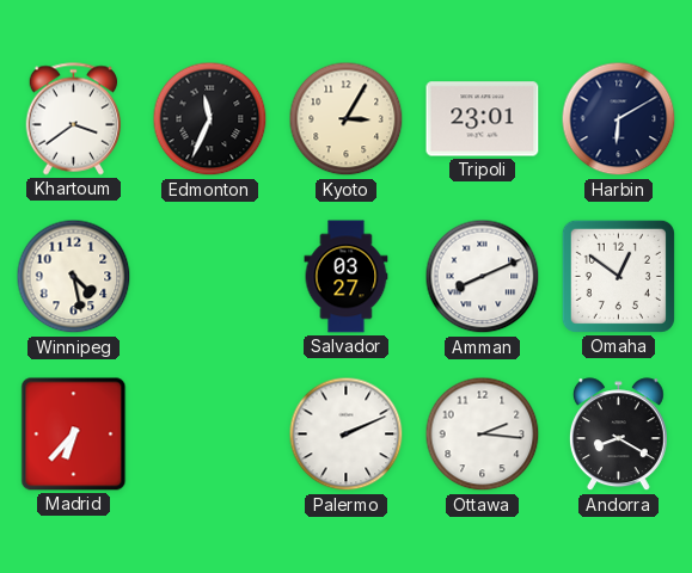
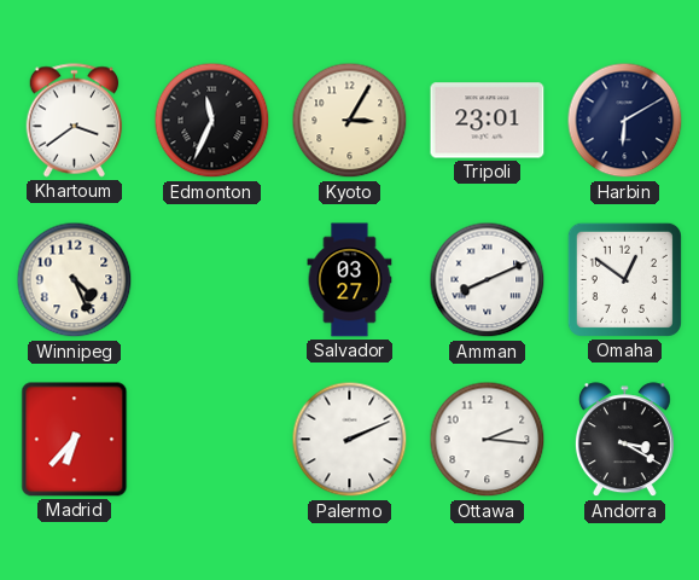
Winnipeg: 4:28 -> 4:26
Andorra: 8:20 -> 3:20
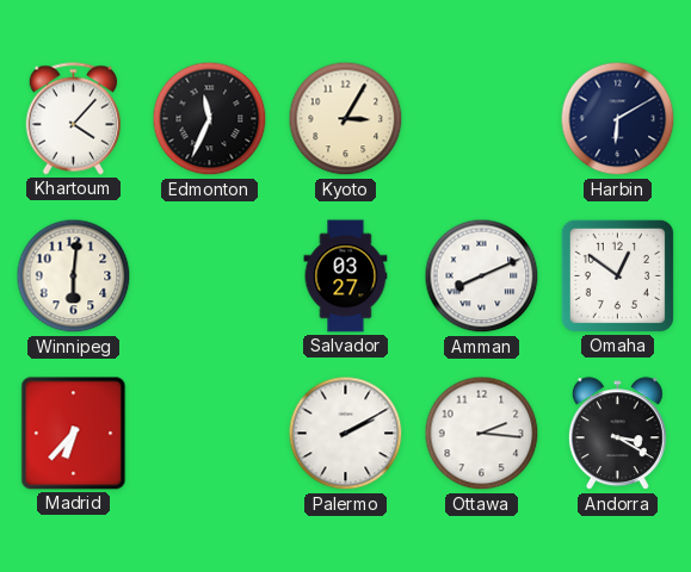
Khartoum: 3:39 -> 4:07
Tripoli: 23:01 -> none
Winnipeg: 4:26 -> 6:01
Palermo: 2:11 -> 2:10
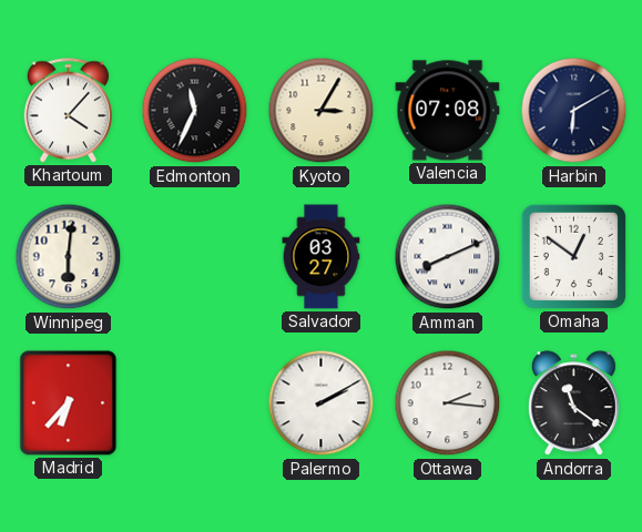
Valencia: none -> 07:08
Andorra: 3:20 -> 11:21
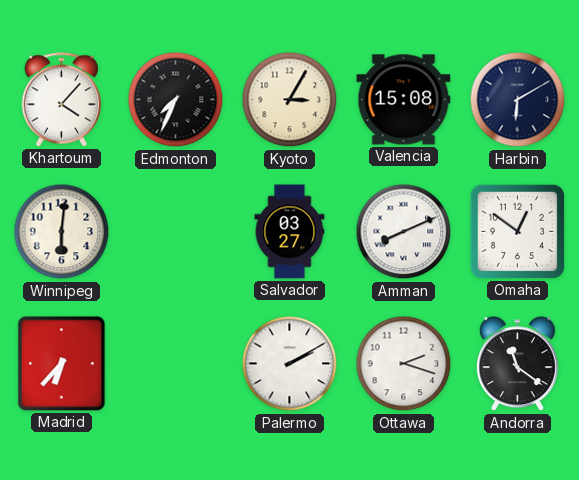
Edmonton: 11:34 -> 7:34
Valencia: 07:08 -> 15:08
Ottawa: 2:16 -> 2:18
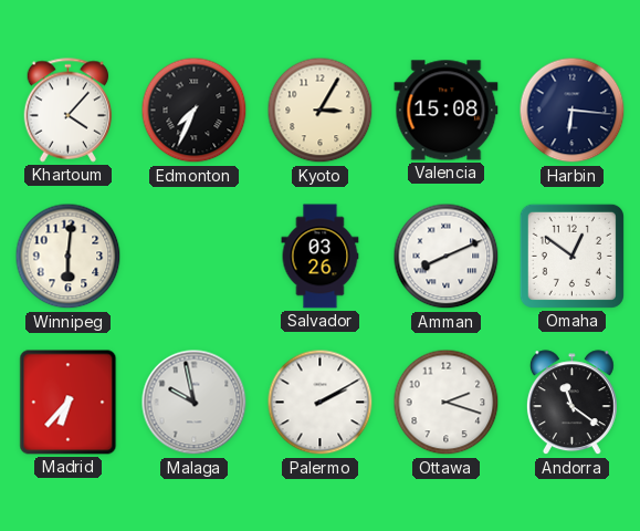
Harbin: 6:10 -> 6:16
Salvador: 03:27 -> 03:26
Malaga: none -> 9:58
